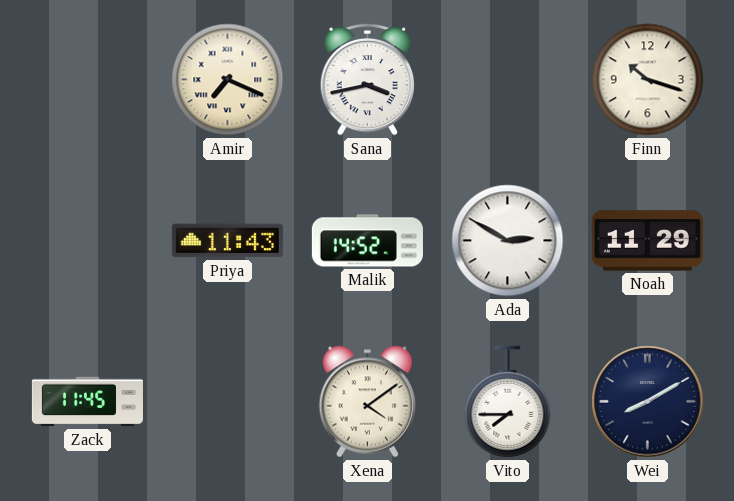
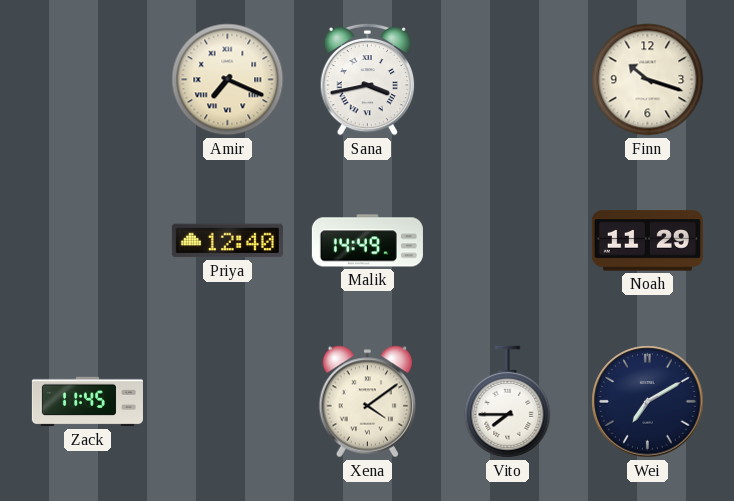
Priya: 11:43 -> 12:40
Malik: 14:52 -> 14:49
Ada: 2:50 -> none
Wei: 8:10 -> 7:10
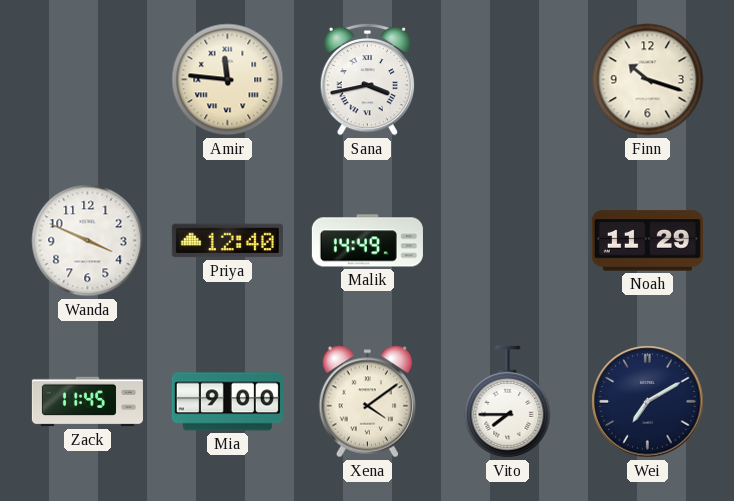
Amir: 7:19 -> 11:46
Wanda: none -> 3:49
Mia: none -> 9:00
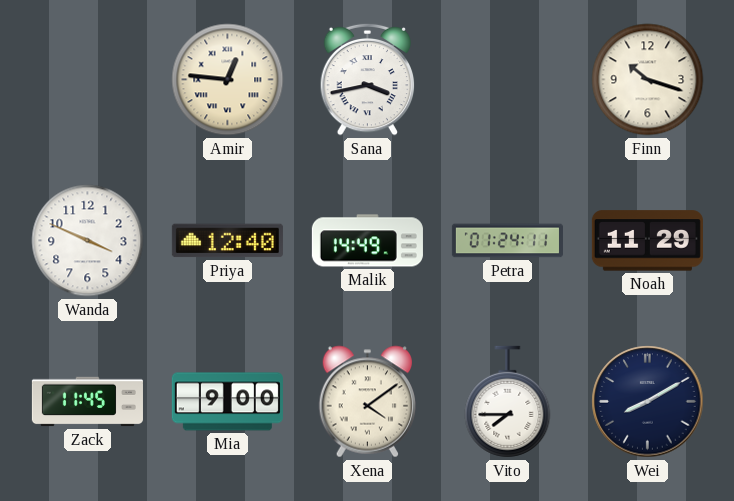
Amir: 11:46 -> 12:46
Petra: none -> 01:24
Wei: 7:10 -> 8:10
